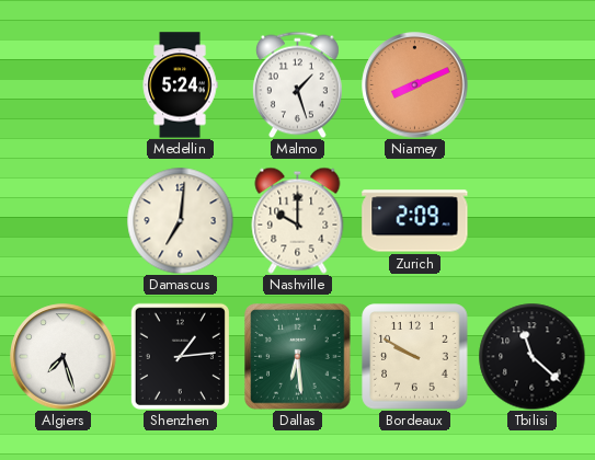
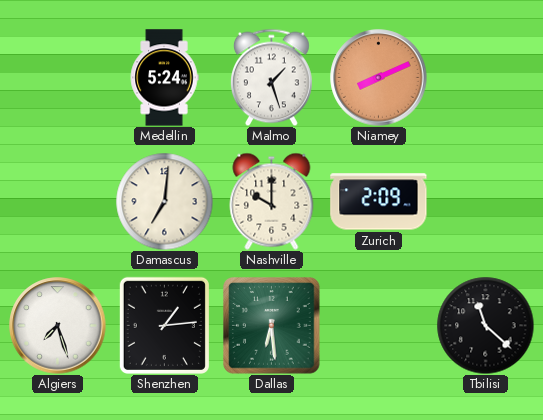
Bordeaux: 9:50 -> none
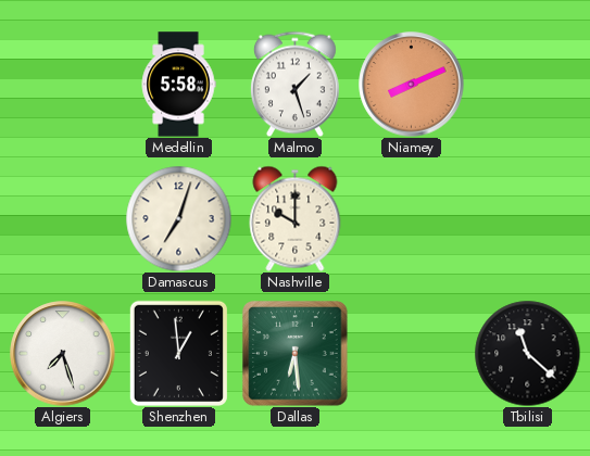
Medellin: 5:24 -> 5:58
Damascus: 7:01 -> 7:03
Zurich: 2:09 -> none
Shenzhen: 1:14 -> 12:59
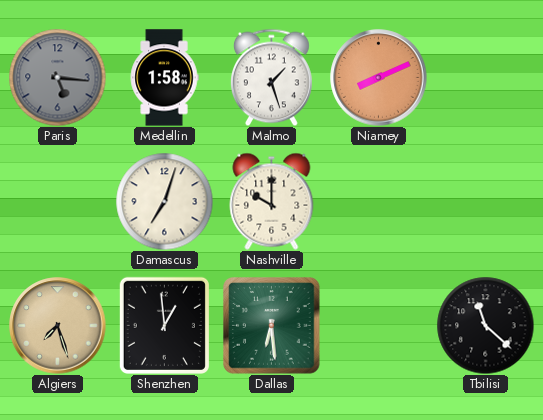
Paris: none -> 5:16
Medellin: 5:58 -> 1:58
Algiers dial: white -> champagne
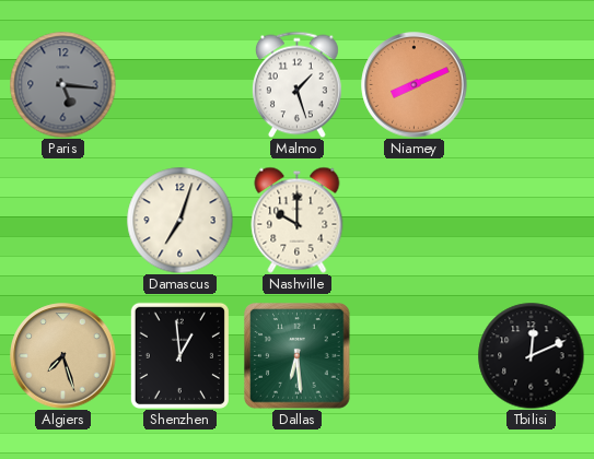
Medellin: 1:58 -> none
Tbilisi: 11:22 -> 12:11
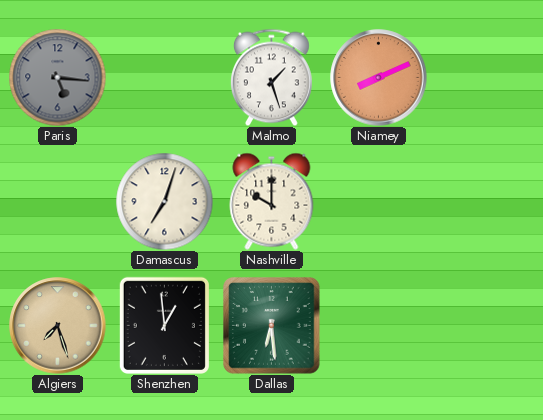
Tbilisi: 12:11 -> none
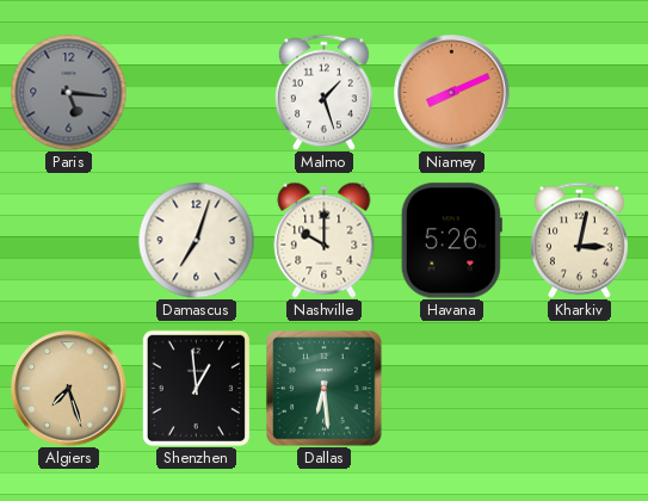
Havana: none -> 5:26
Kharkiv: none -> 3:02
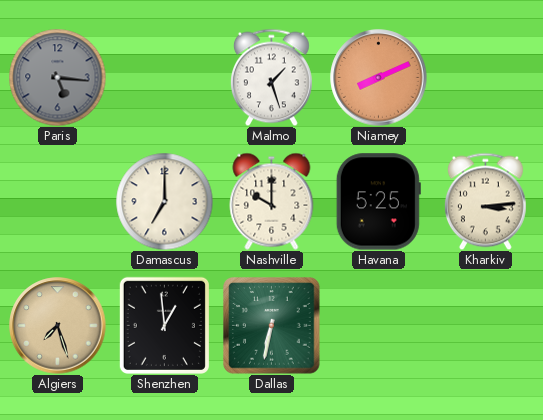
Damascus: 7:03 -> 7:00
Havana: 5:26 -> 5:25
Kharkiv: 3:02 -> 3:14
Dallas: 6:29 -> 6:32
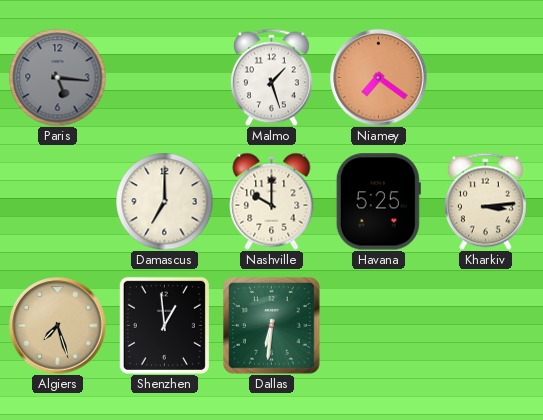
Niamey: 8:11 -> 7:21
Dallas: 6:32 -> 6:31
